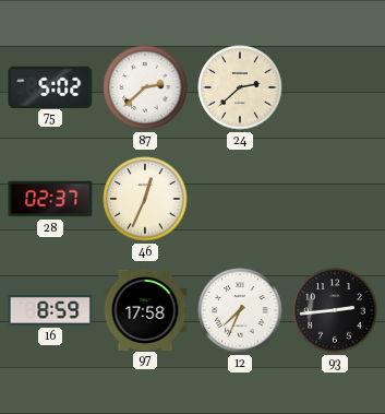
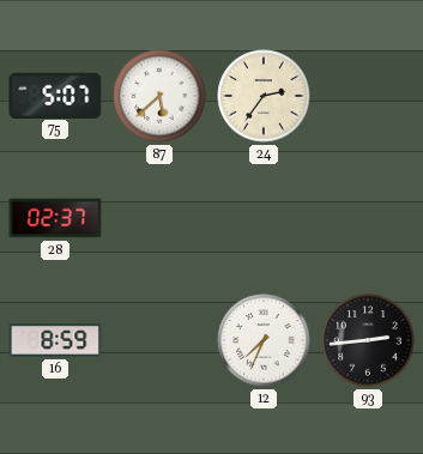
75: 5:02 -> 5:07
87: 2:38 -> 5:38
24: 2:38 -> 2:36
46: 12:34 -> none
97: 17:58 -> none
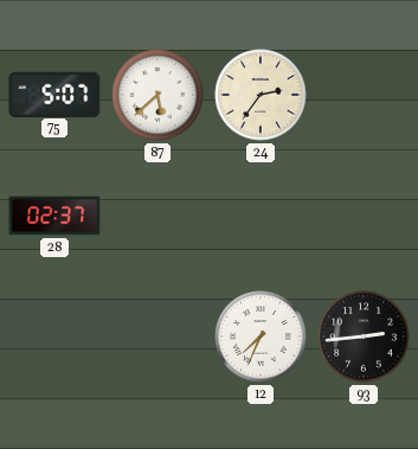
16: 8:59 -> none
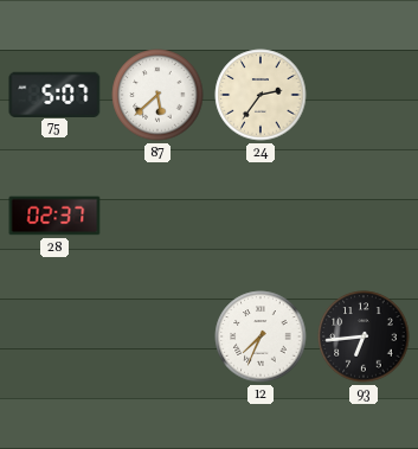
93: 2:44 -> 6:44
